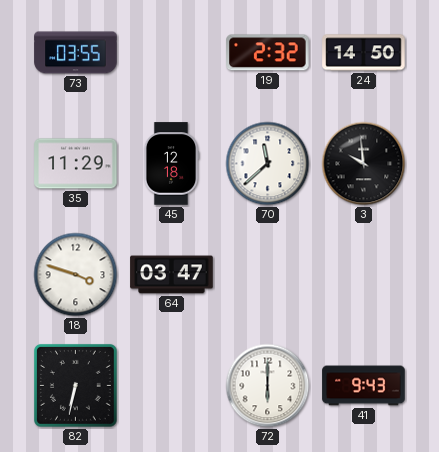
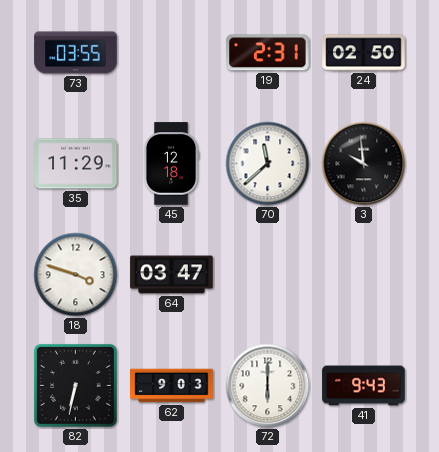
19: 2:32 -> 2:31
24: 14:50 -> 02:50
62: none -> 9:03
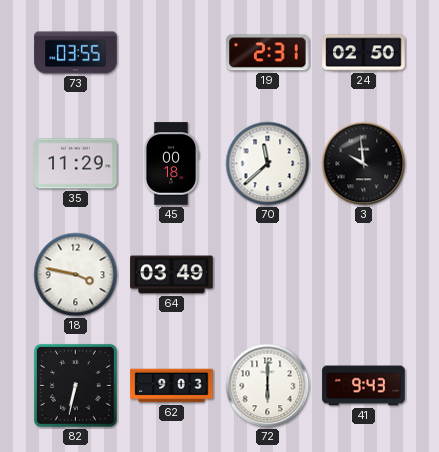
45: 12:18 -> 00:18
18: 3:48 -> 3:47
64: 03:47 -> 03:49
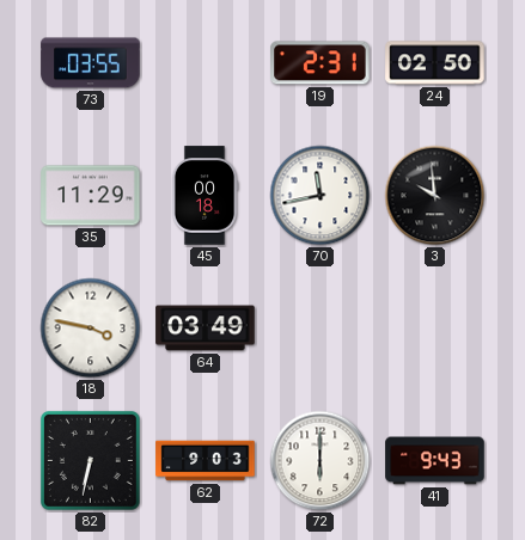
70: 11:38 -> 11:43
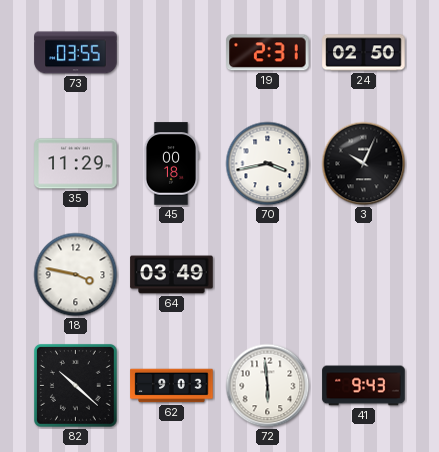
70: 11:43 -> 3:43
3: 9:59 -> 10:04
82: 6:32 -> 10:22
72: 6:00 -> 5:59
